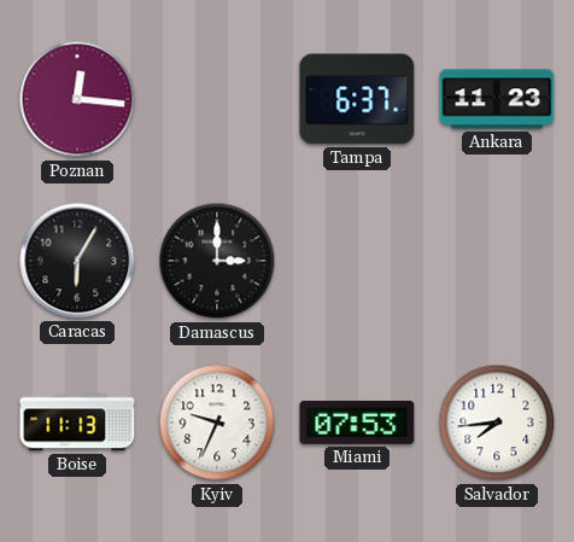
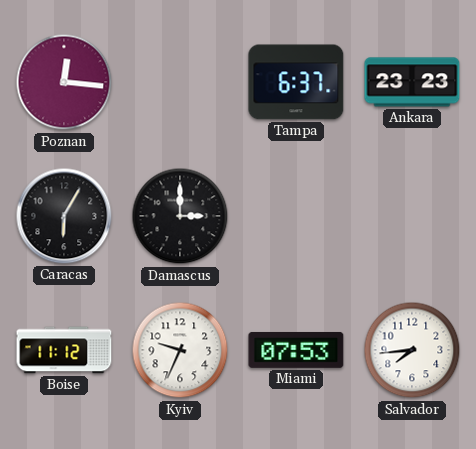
Ankara: 11:23 -> 23:23
Boise: 11:13 -> 11:12
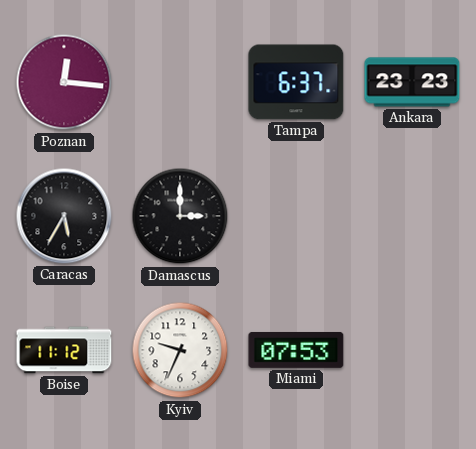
Caracas: 6:05 -> 5:35
Salvador: 7:44 -> none
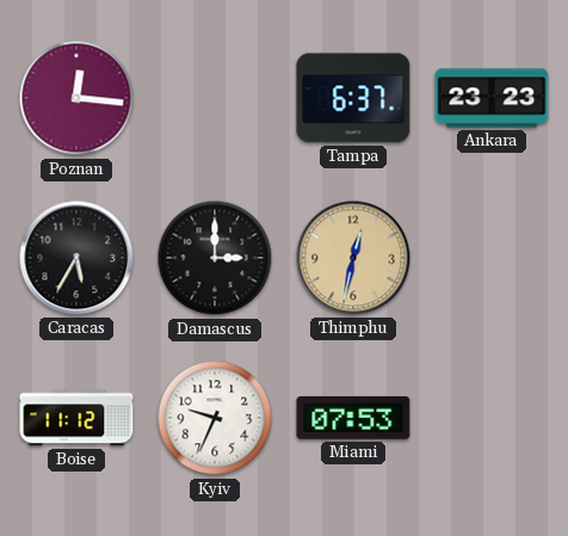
Thimphu: none -> 12:32
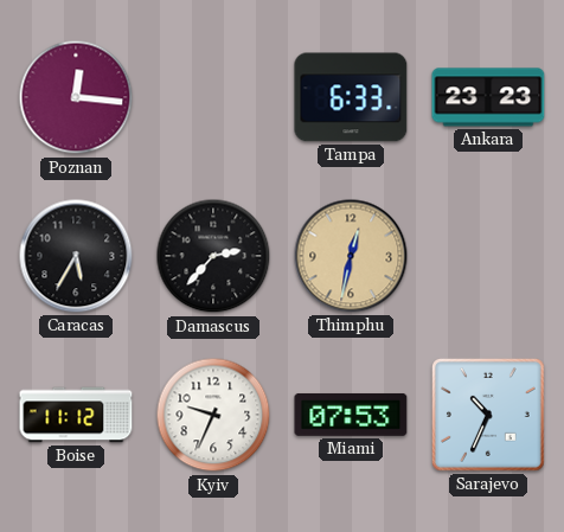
Tampa: 6:37 -> 6:33
Damascus: 3:00 -> 2:37
Sarajevo: none -> 10:34
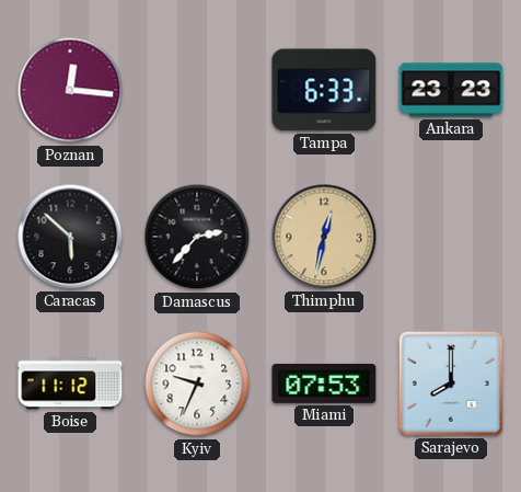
Caracas: 5:35 -> 5:52
Sarajevo: 10:34 -> 8:00
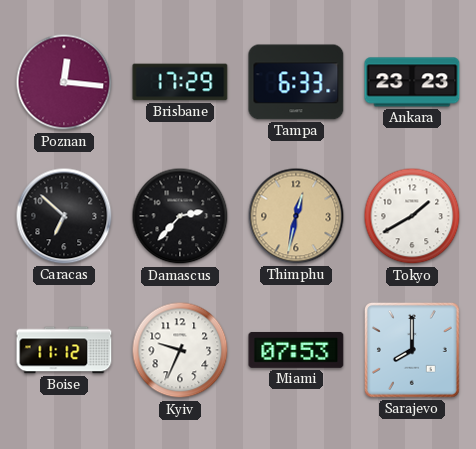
Brisbane: none -> 17:29
Caracas: 5:52 -> 6:52
Tokyo: none -> 1:40
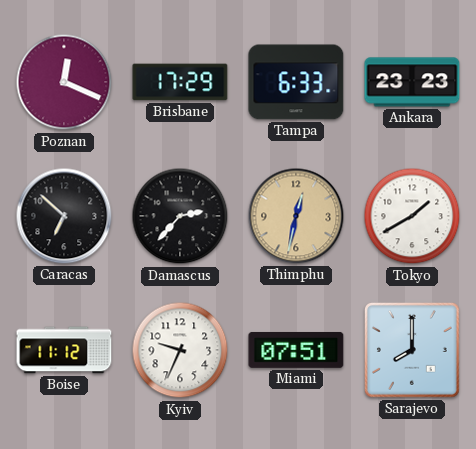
Poznan: 12:16 -> 12:19
Miami: 07:53 -> 07:51
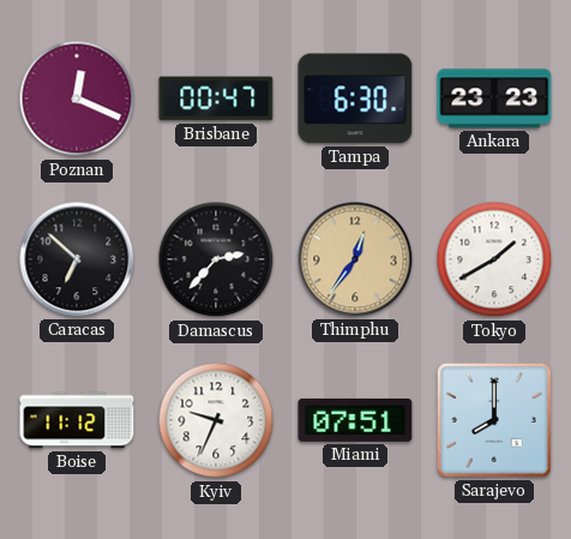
Brisbane: 17:29 -> 00:47
Tampa: 6:33 -> 6:30
Thimphu: 12:32 -> 12:36
